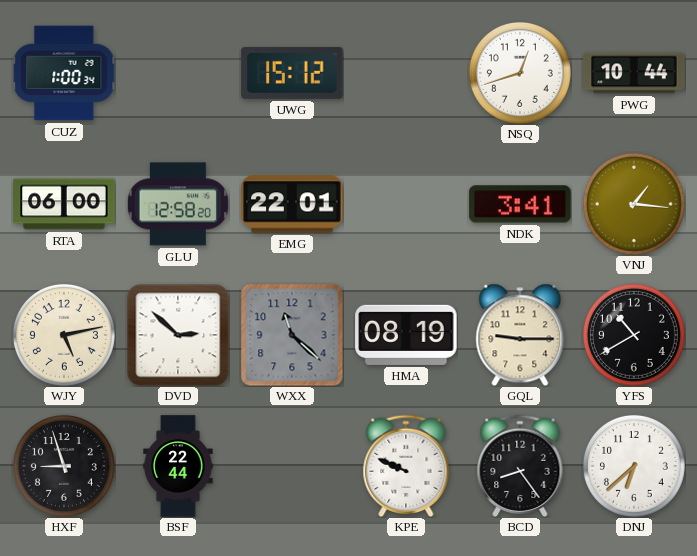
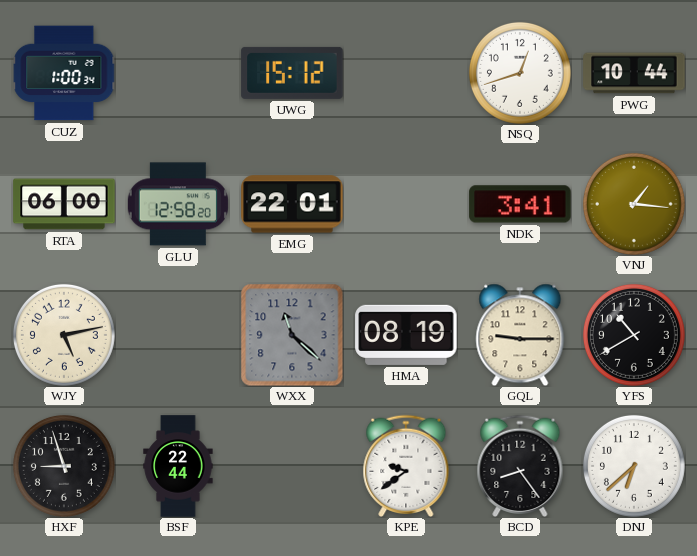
DVD: 2:52 -> none
KPE: 9:49 -> 9:39
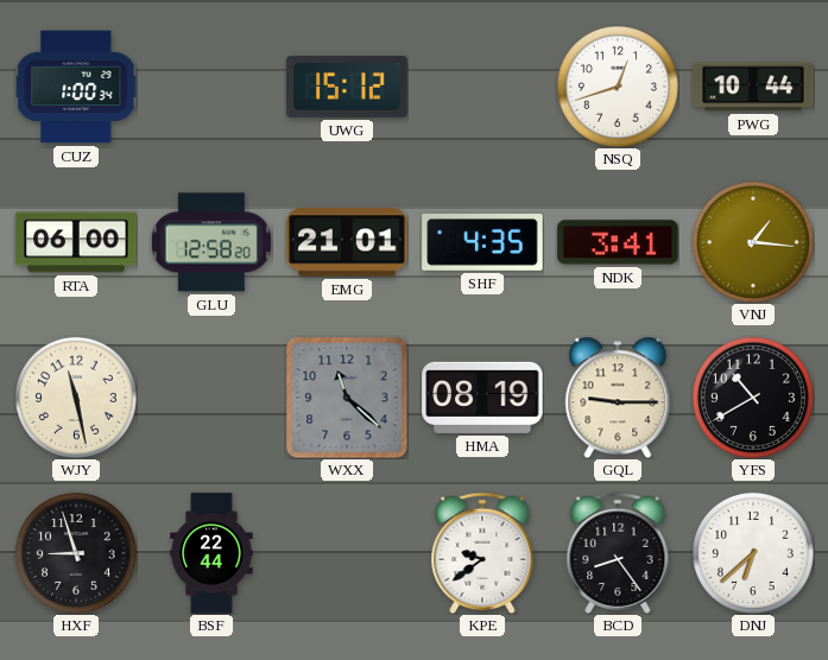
EMG: 22:01 -> 21:01
SHF: none -> 4:35
WJY: 5:13 -> 11:28
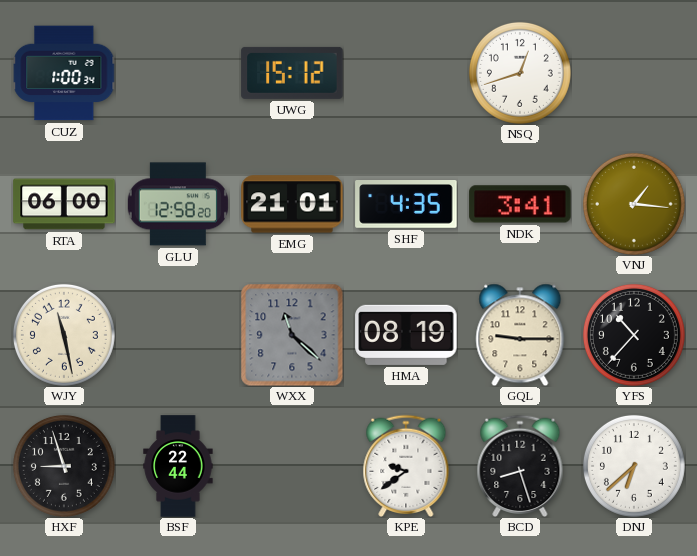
PWG: 10:44 -> none
YFS: 10:40 -> 10:37
BCD: 8:24 -> 8:27
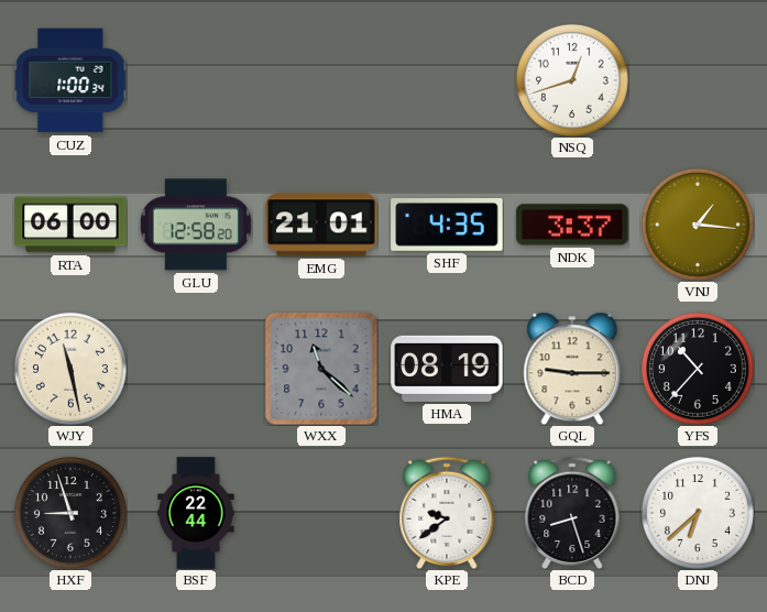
UWG: 15:12 -> none
NDK: 3:41 -> 3:37
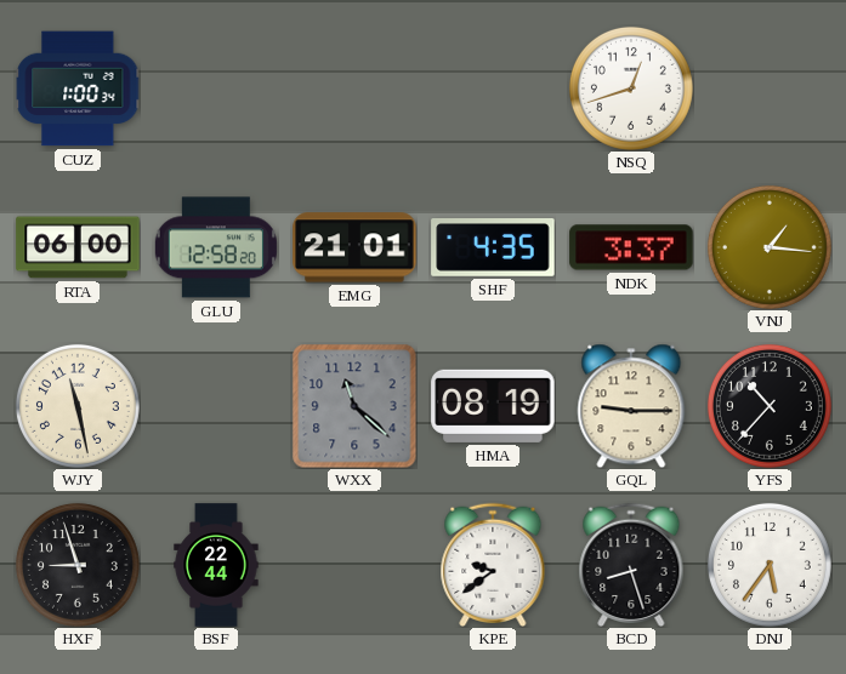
DNJ: 6:38 -> 5:36
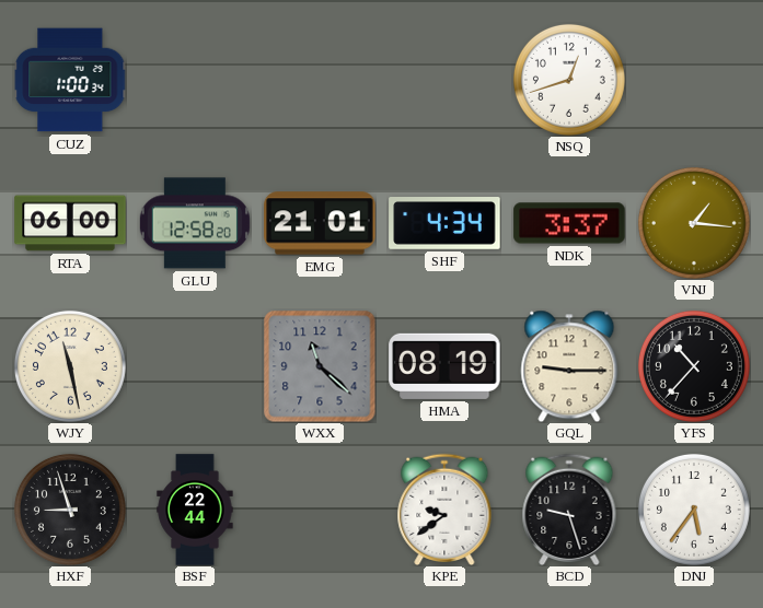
SHF: 4:35 -> 4:34
BCD: 8:27 -> 9:27
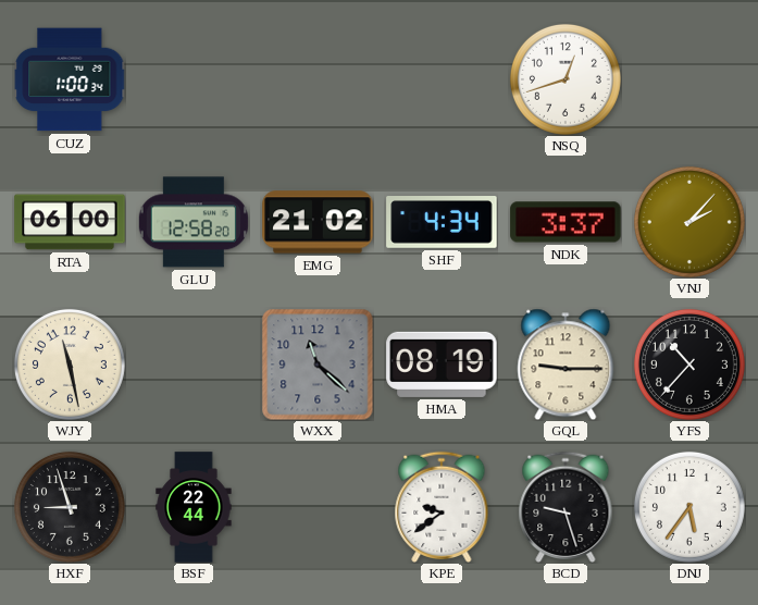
EMG: 21:01 -> 21:02
VNJ: 1:16 -> 2:07
